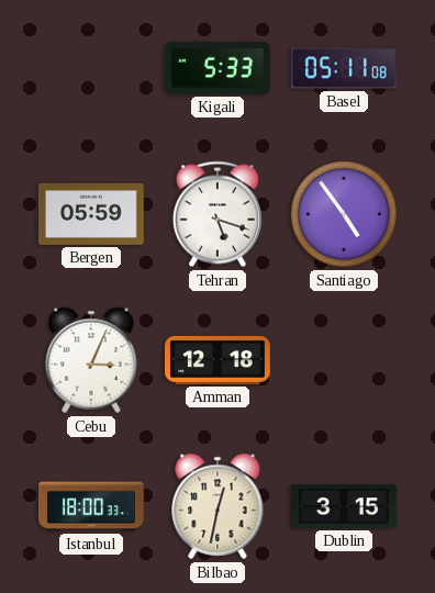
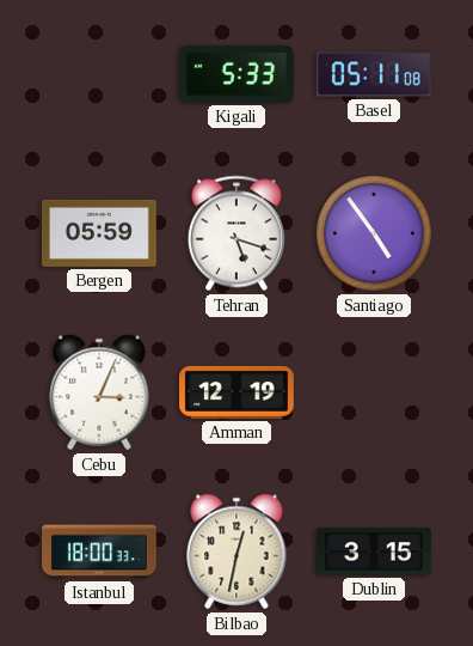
Amman: 12:18 -> 12:19
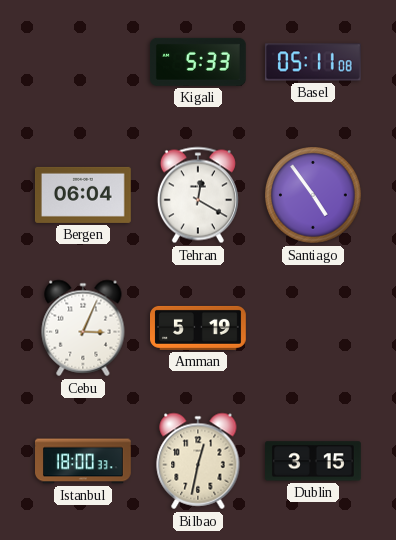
Bergen: 05:59 -> 06:04
Tehran: 5:18 -> 12:20
Amman: 12:19 -> 5:19
